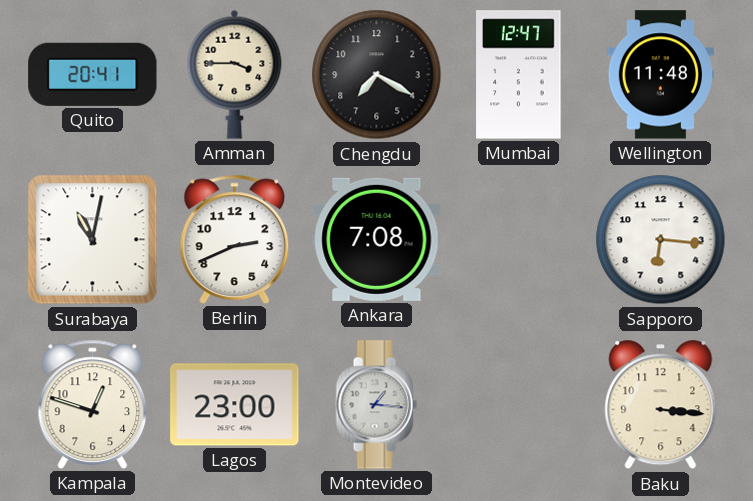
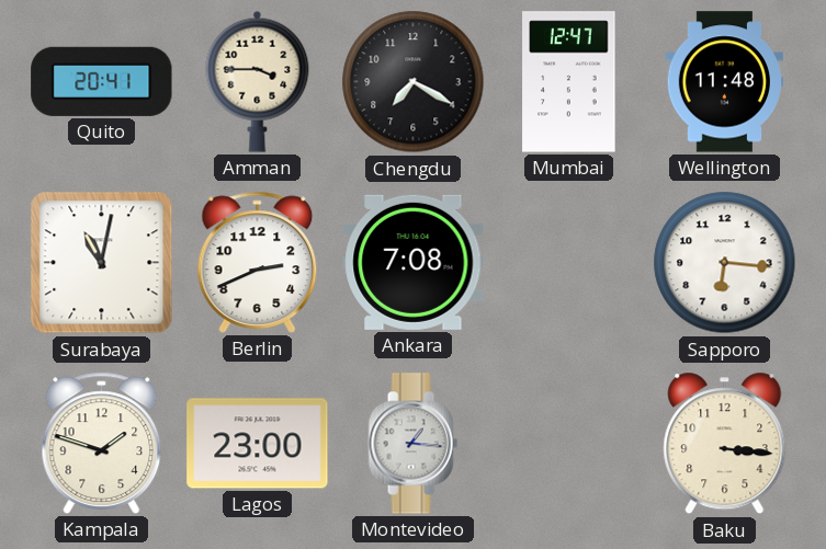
Kampala: 12:48 -> 1:48
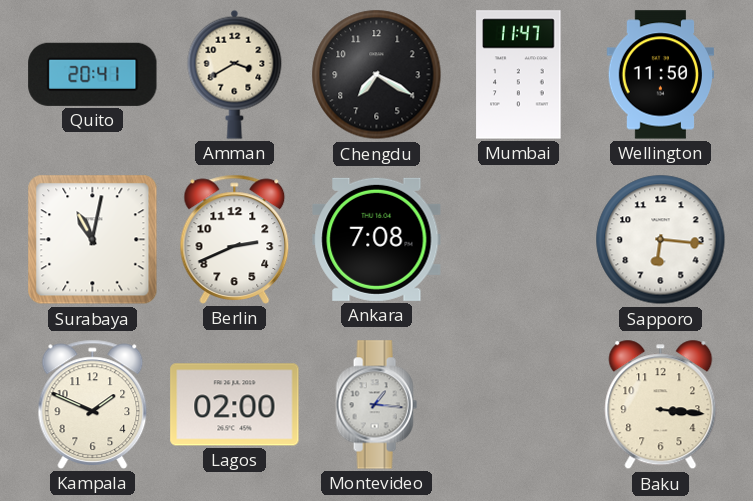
Amman: 3:45 -> 3:40
Mumbai: 12:47 -> 11:47
Wellington: 11:48 -> 11:50
Kampala: 1:48 -> 1:49
Lagos: 23:00 -> 02:00
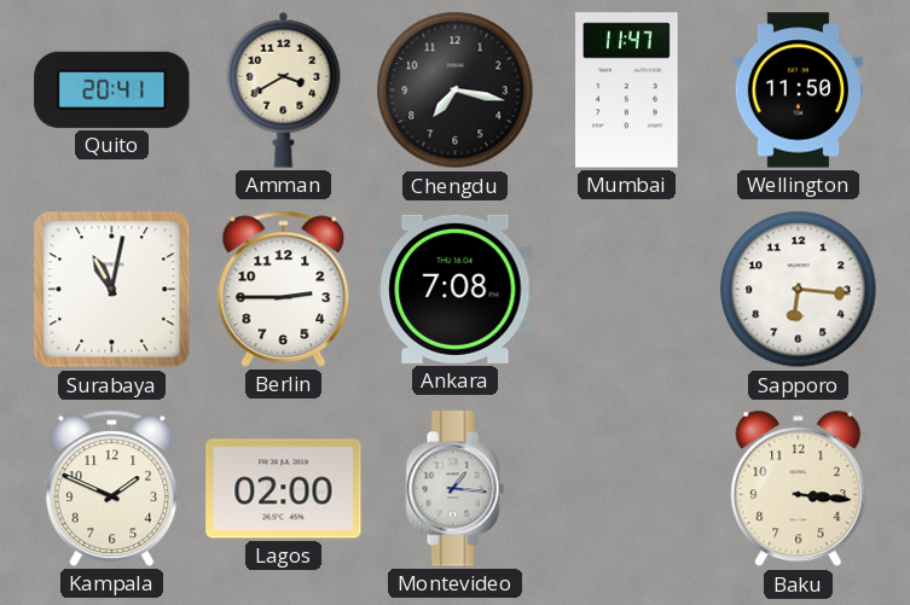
Chengdu: 7:20 -> 7:17
Berlin: 2:41 -> 2:45
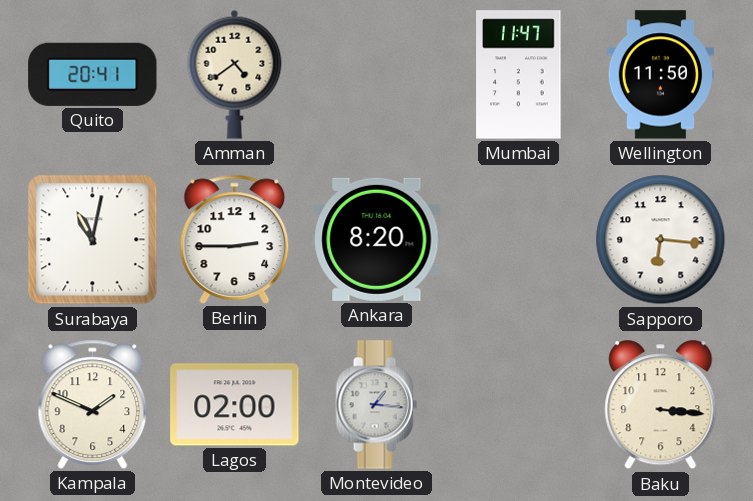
Amman: 3:40 -> 4:39
Chengdu: 7:17 -> none
Ankara: 7:08 -> 8:20
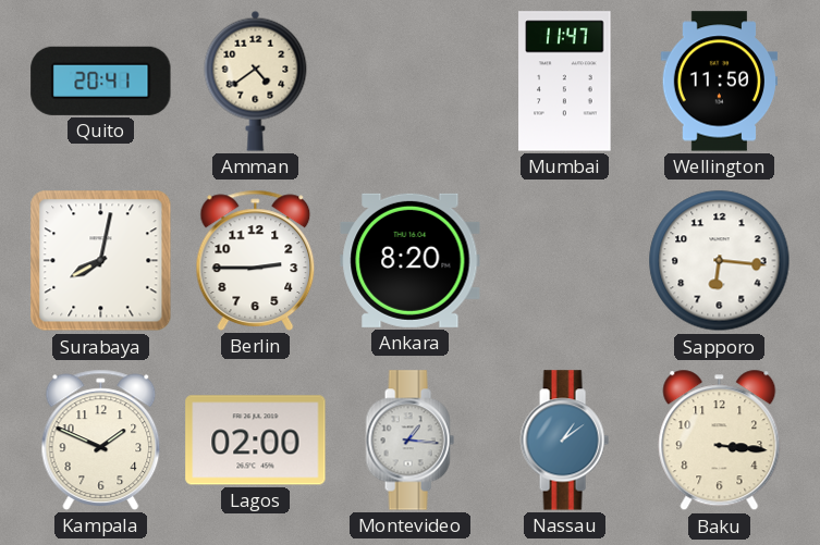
Surabaya: 11:02 -> 8:02
Nassau: none -> 1:09
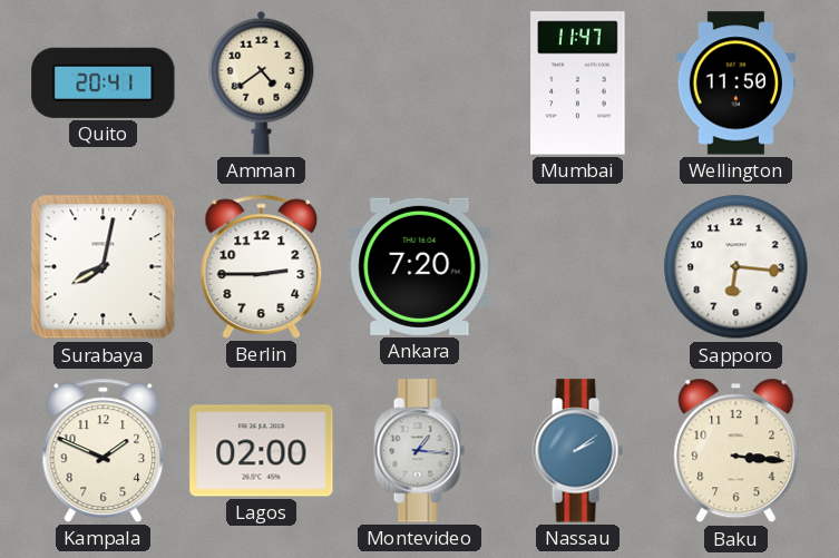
Ankara: 8:20 -> 7:20
Nassau: 1:09 -> 2:09
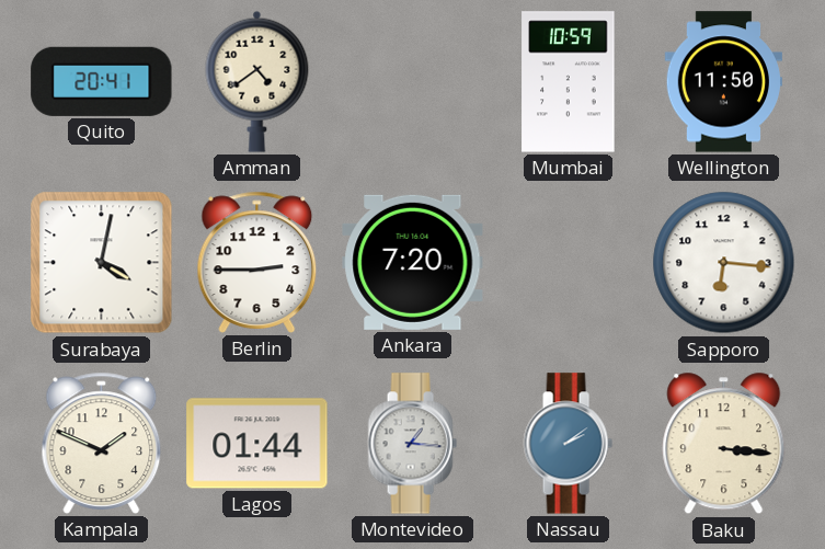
Mumbai: 11:47 -> 10:59
Surabaya: 8:02 -> 4:02
Lagos: 02:00 -> 01:44
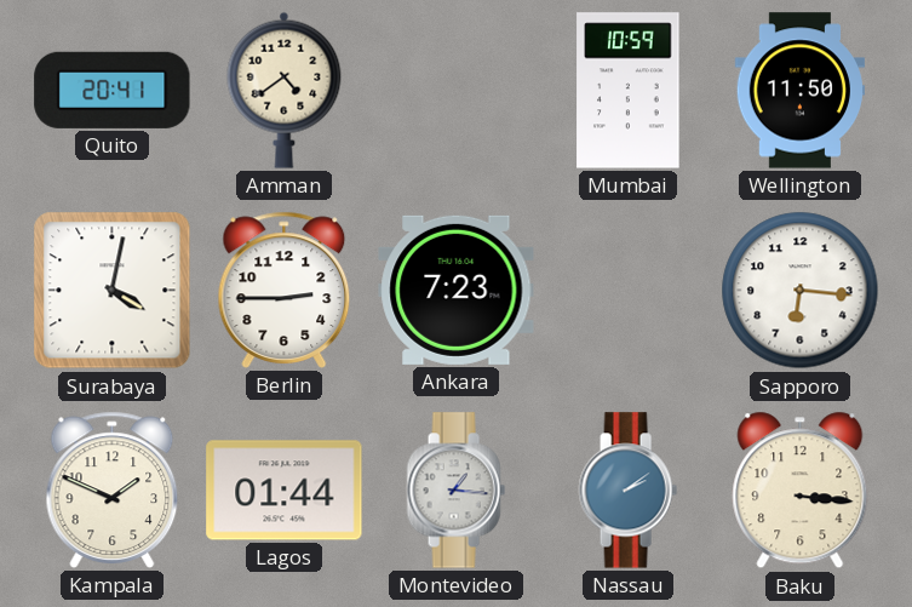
Ankara: 7:20 -> 7:23
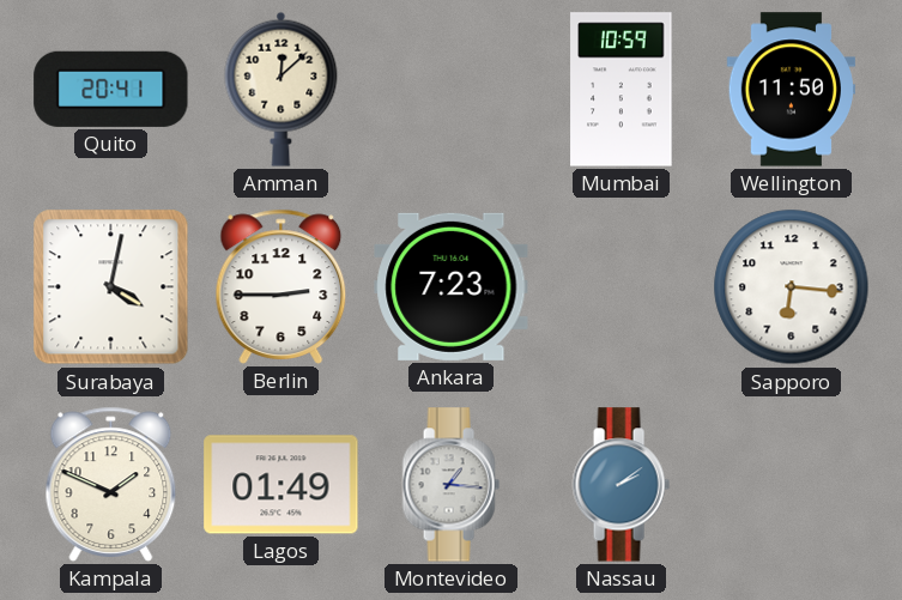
Amman: 4:39 -> 12:08
Lagos: 01:44 -> 01:49
Baku: 3:16 -> none
